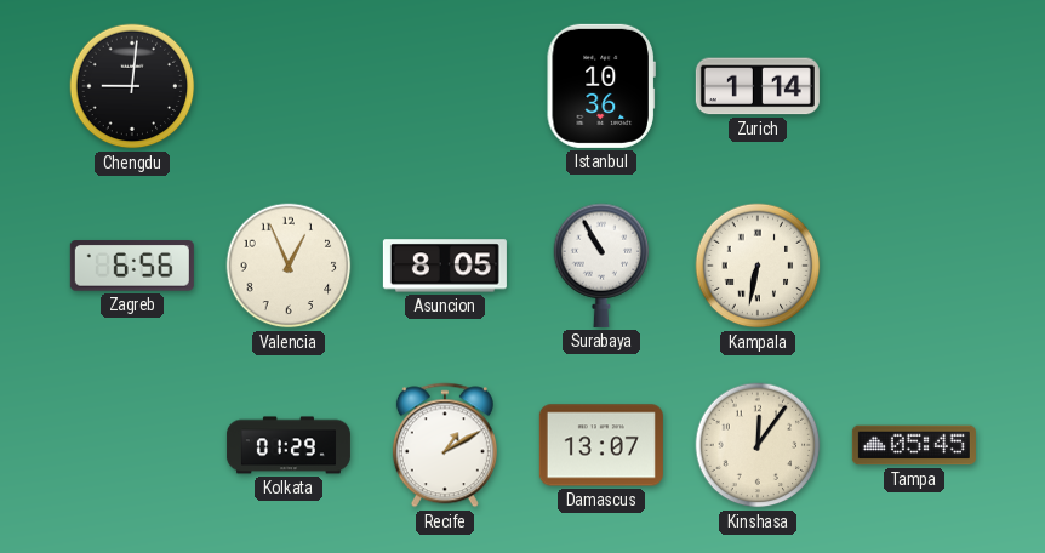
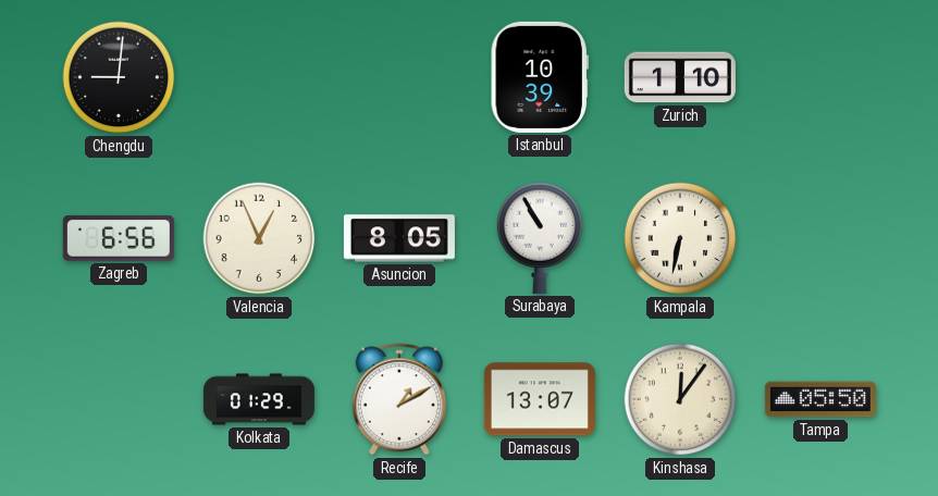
Istanbul: 10:36 -> 10:39
Zurich: 1:14 -> 1:10
Tampa: 05:45 -> 05:50
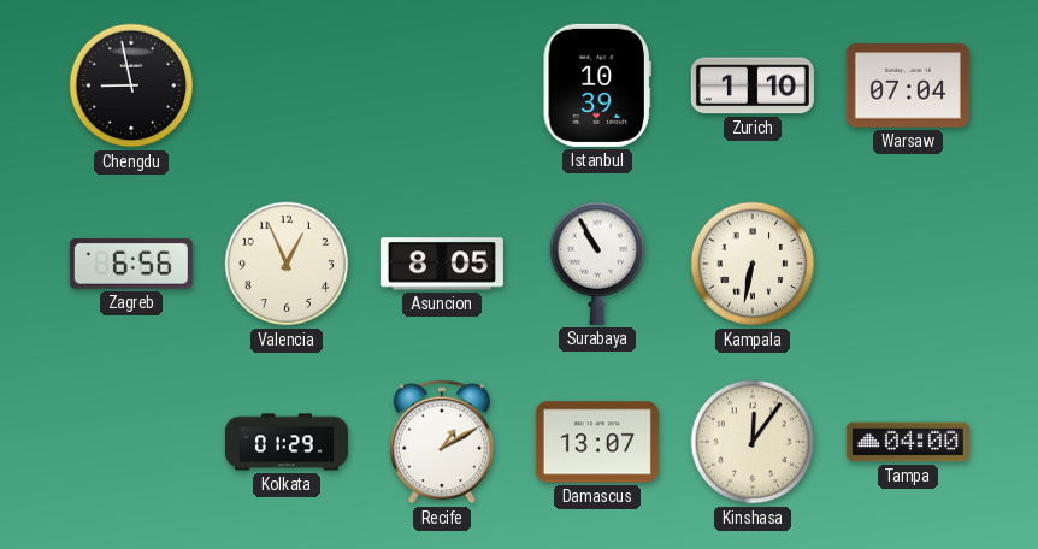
Chengdu: 9:01 -> 8:58
Warsaw: none -> 07:04
Tampa: 05:50 -> 04:00
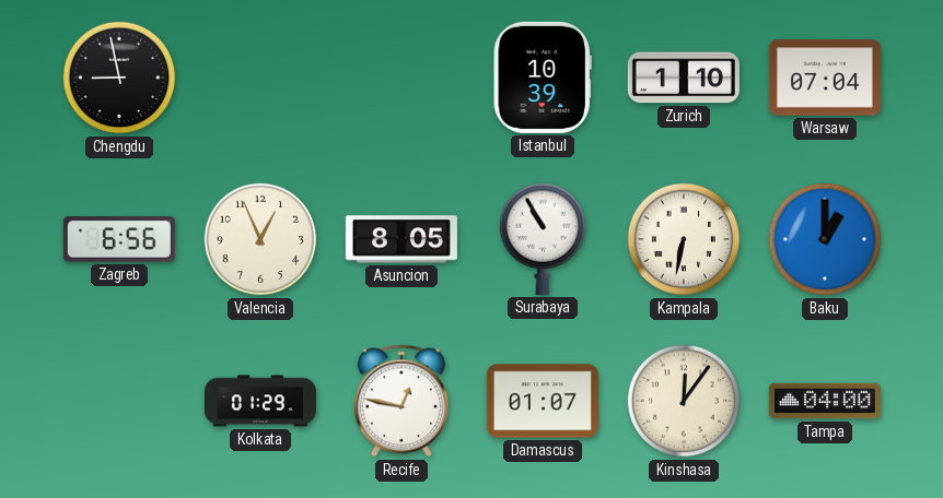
Baku: none -> 1:00
Recife: 1:10 -> 12:47
Damascus: 13:07 -> 01:07
